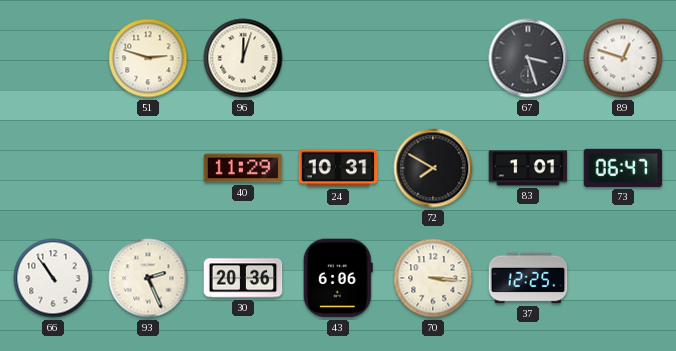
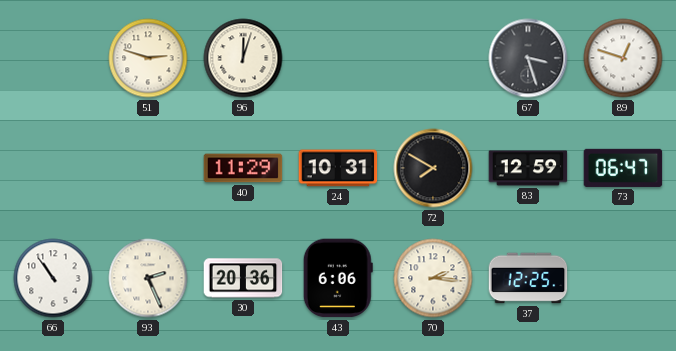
83: 1:01 -> 12:59
70: 3:16 -> 2:16
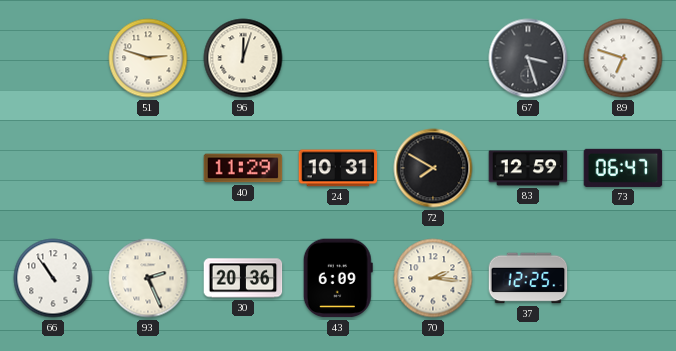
89: 12:48 -> 6:48
43: 6:06 -> 6:09
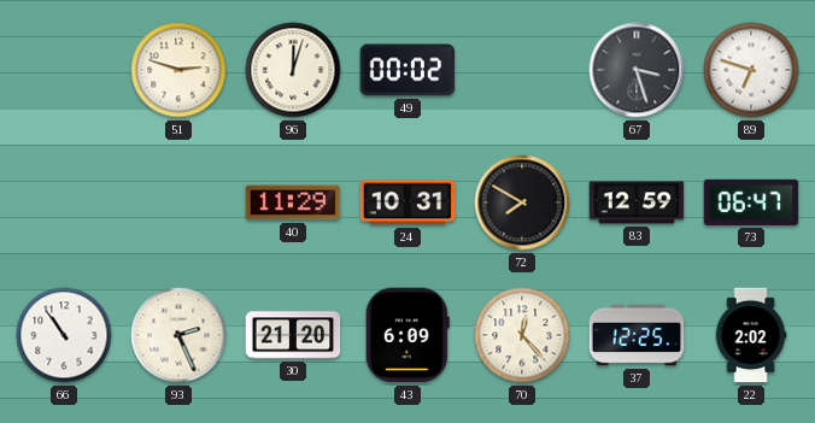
49: none -> 00:02
30: 20:36 -> 21:20
70: 2:16 -> 12:23
22: none -> 2:02
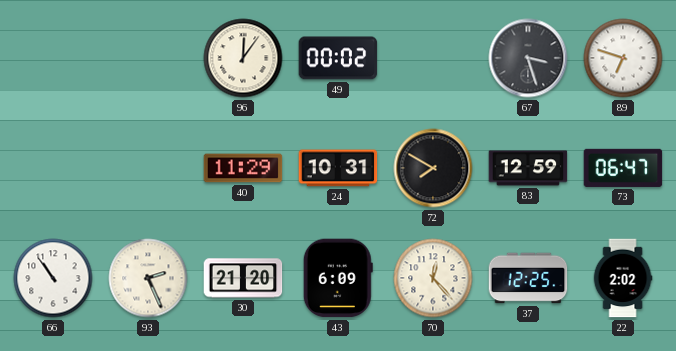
51: 2:48 -> none
96: 12:03 -> 12:06
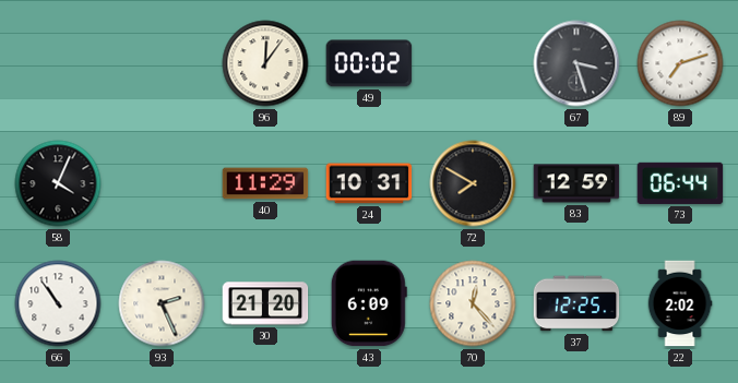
89: 6:48 -> 7:12
58: none -> 4:04
73: 06:47 -> 06:44
